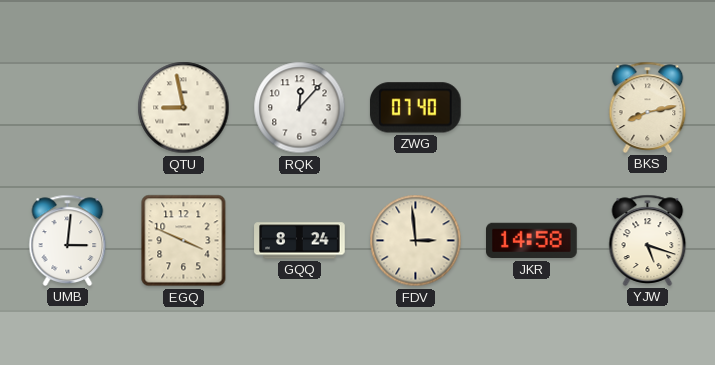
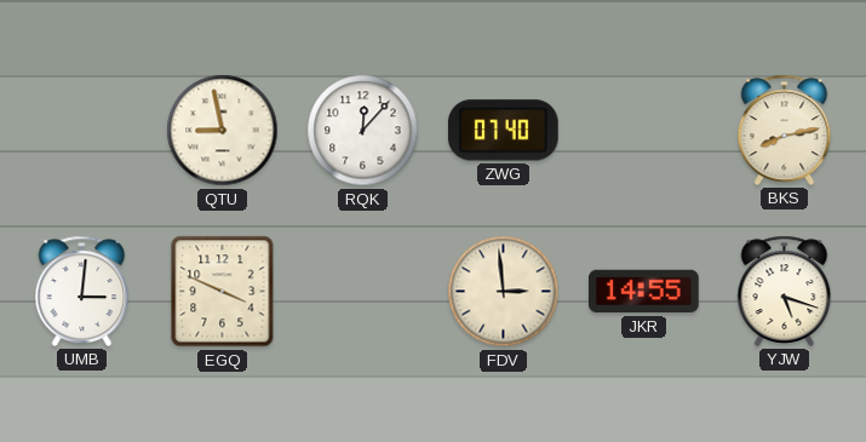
GQQ: 8:24 -> none
JKR: 14:58 -> 14:55
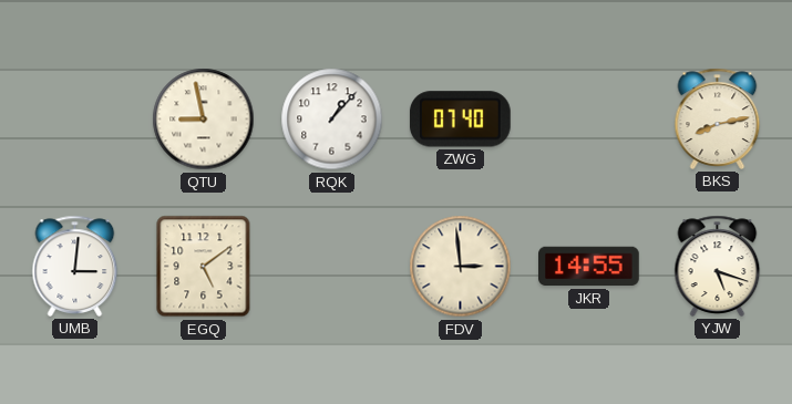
RQK: 12:07 -> 1:07
EGQ: 3:49 -> 5:09
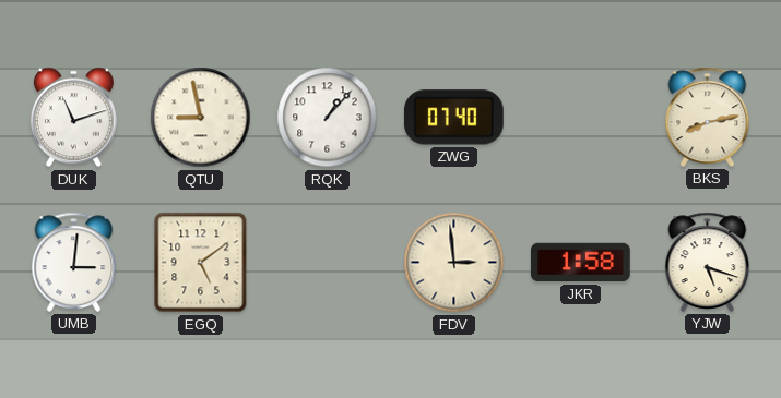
DUK: none -> 11:12
JKR: 14:55 -> 1:58
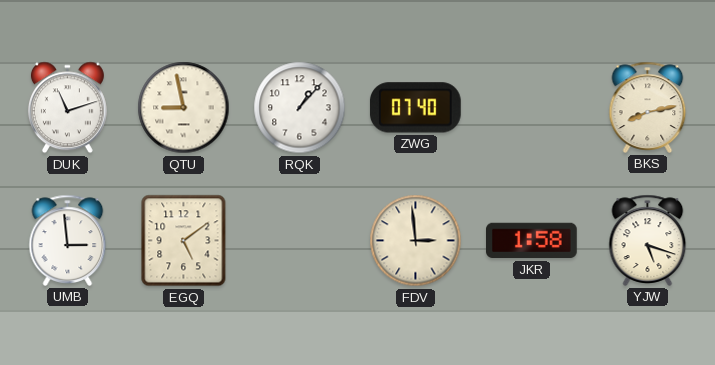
UMB: 3:01 -> 2:59
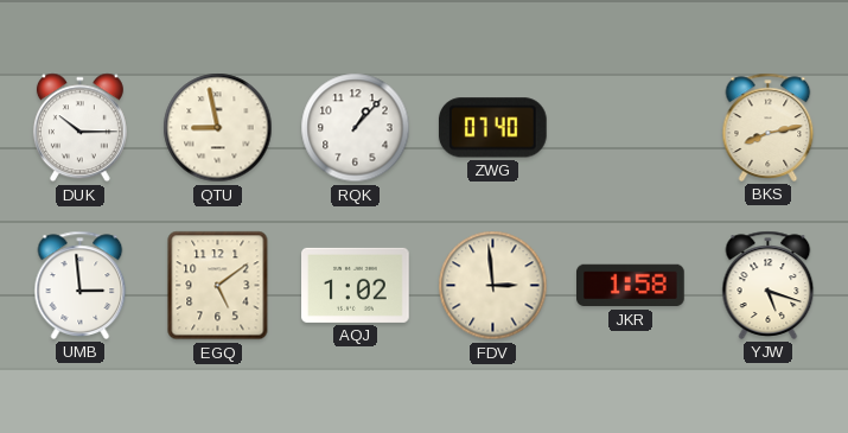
DUK: 11:12 -> 10:15
AQJ: none -> 1:02
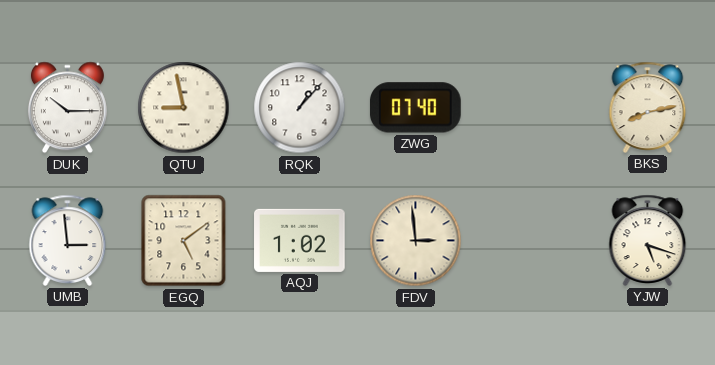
JKR: 1:58 -> none
